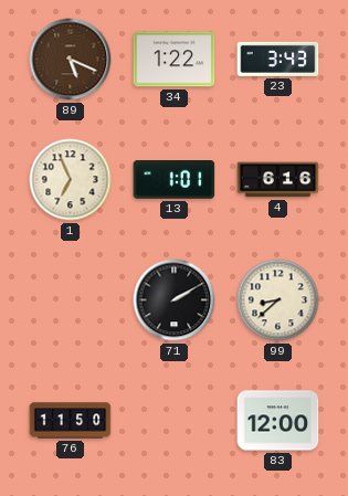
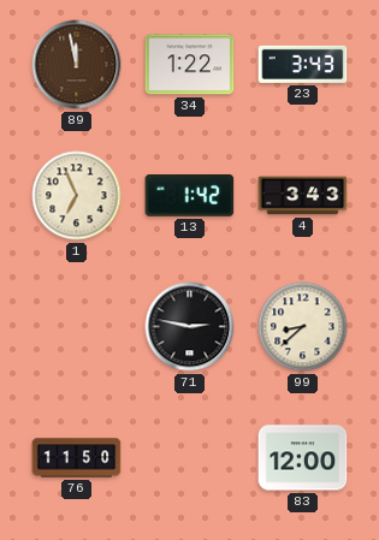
89: 5:19 -> 11:58
13: 1:01 -> 1:42
4: 6:16 -> 3:43
71: 2:10 -> 2:47
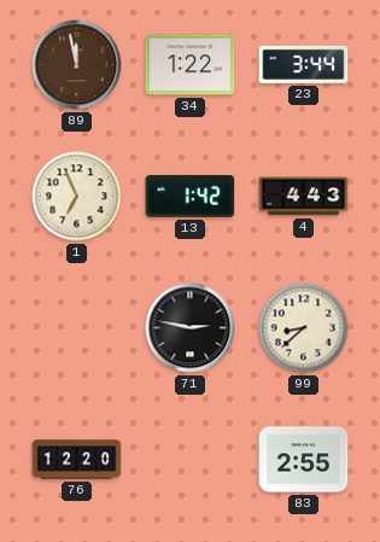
23: 3:43 -> 3:44
4: 3:43 -> 4:43
76: 11:50 -> 12:20
83: 12:00 -> 2:55
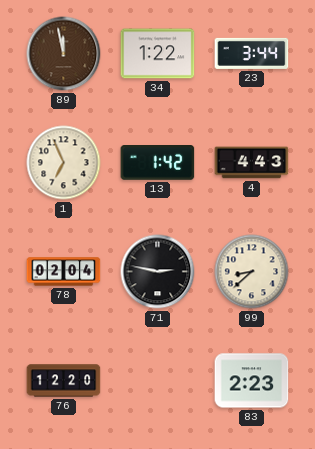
78: none -> 02:04
83: 2:55 -> 2:23
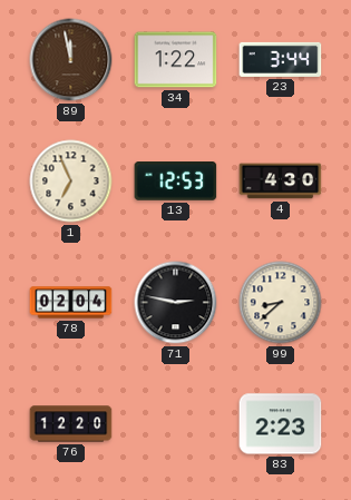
13: 1:42 -> 12:53
4: 4:43 -> 4:30
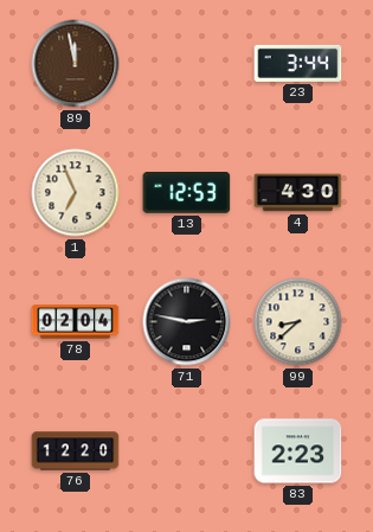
34: 1:22 -> none
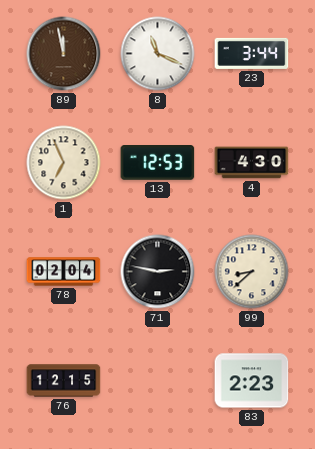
8: none -> 11:19
76: 12:20 -> 12:15
